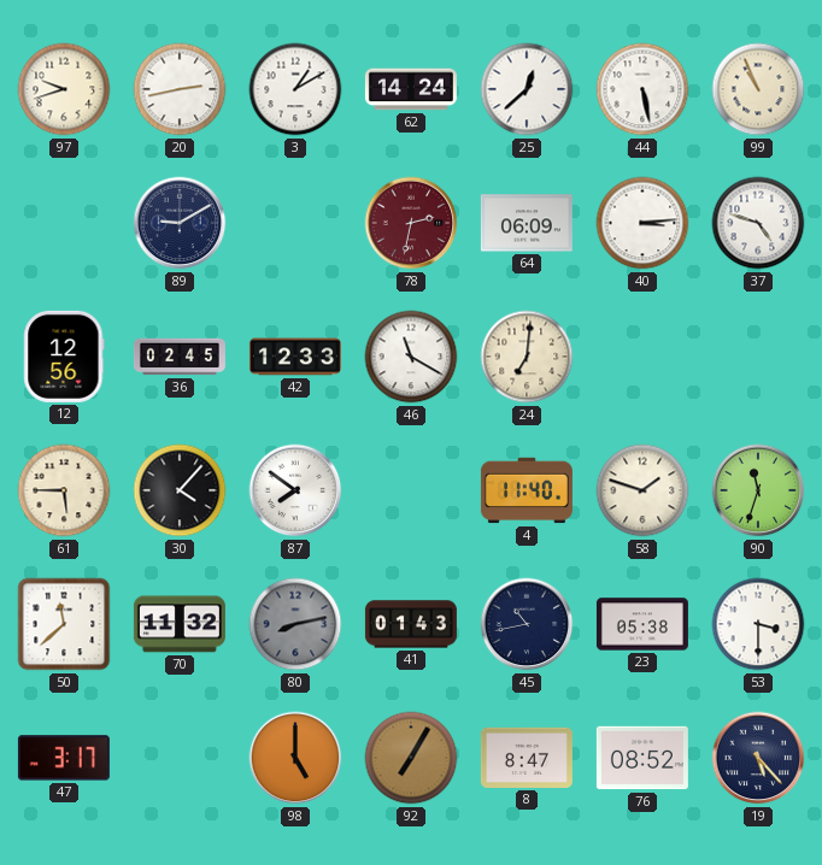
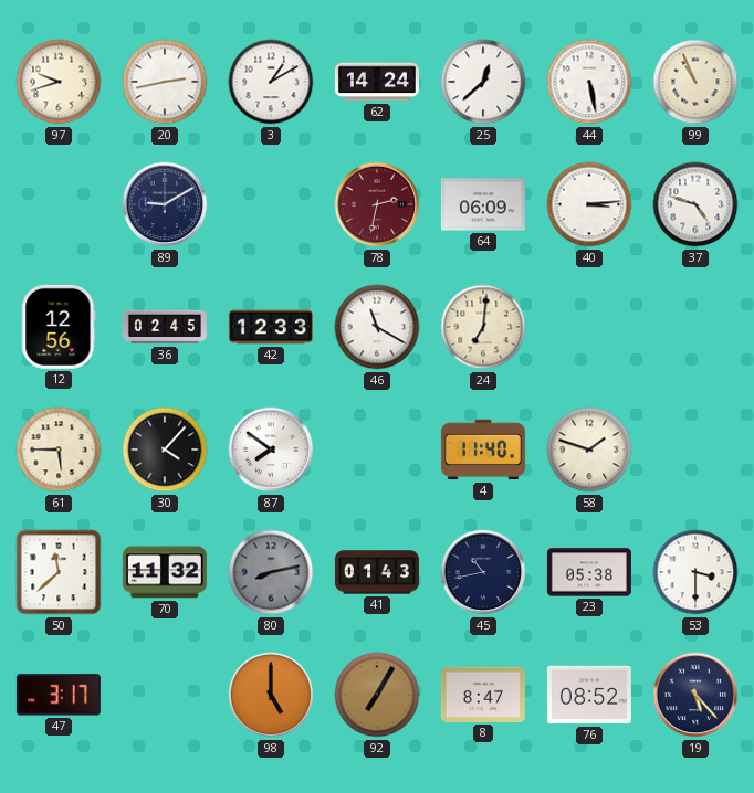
90: 11:33 -> none
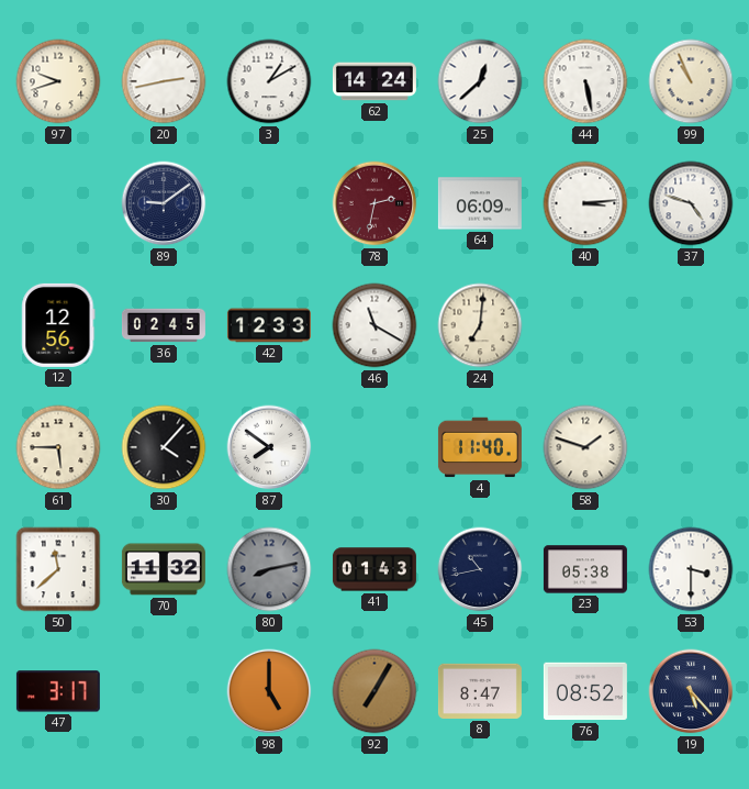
89: 9:10 -> 9:09
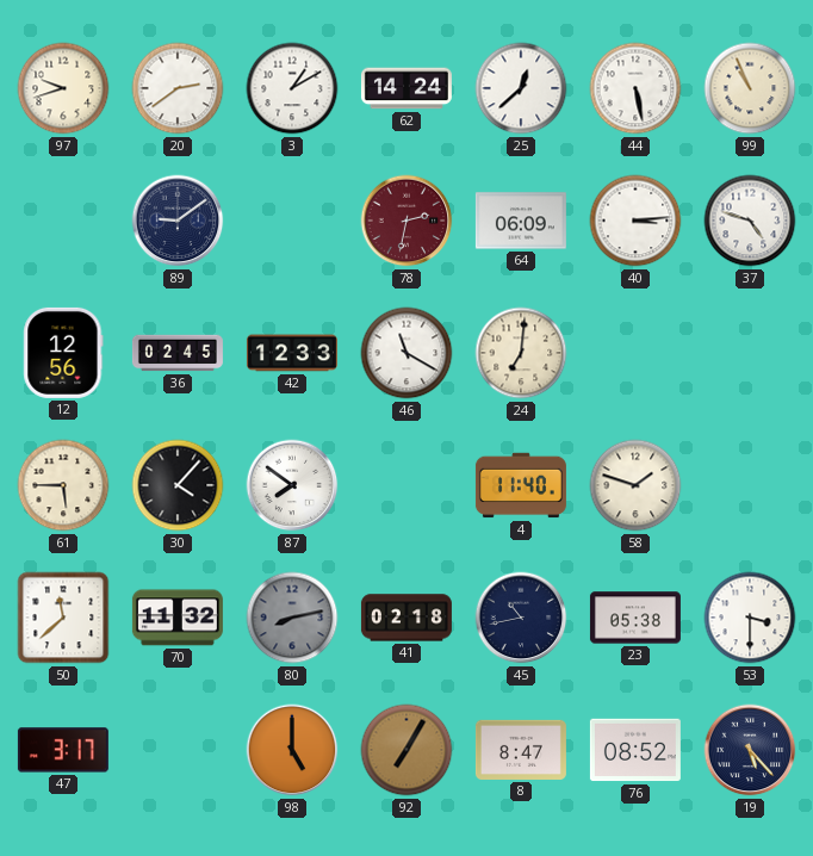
20: 2:43 -> 2:39
41: 01:43 -> 02:18
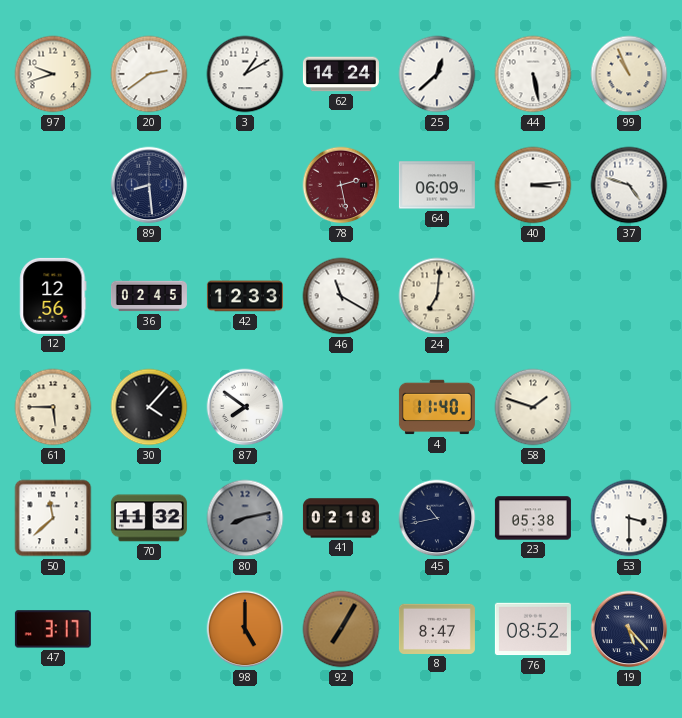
89: 9:09 -> 8:29
78: 2:32 -> 2:28
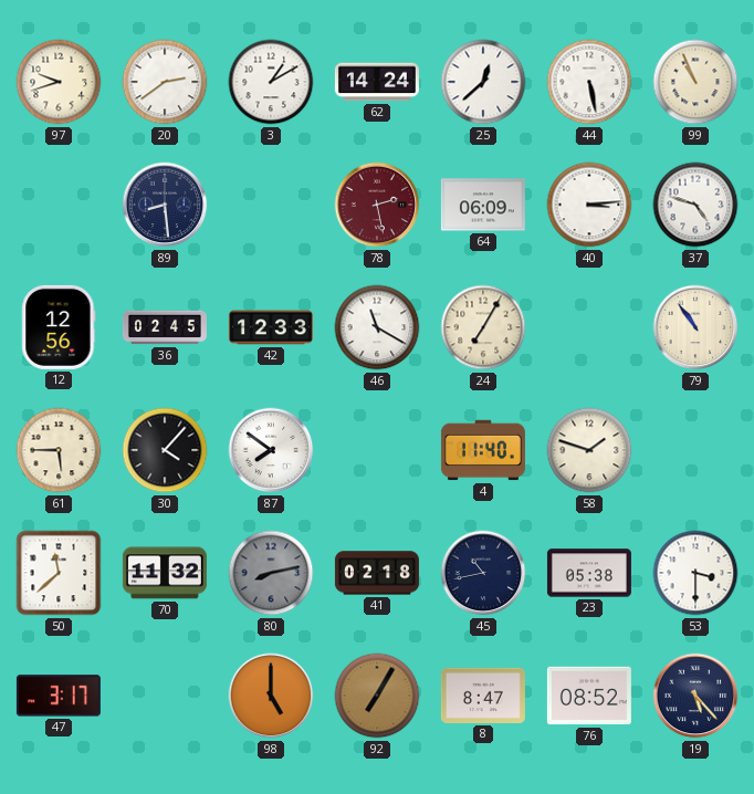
24: 7:01 -> 7:05
79: none -> 10:54
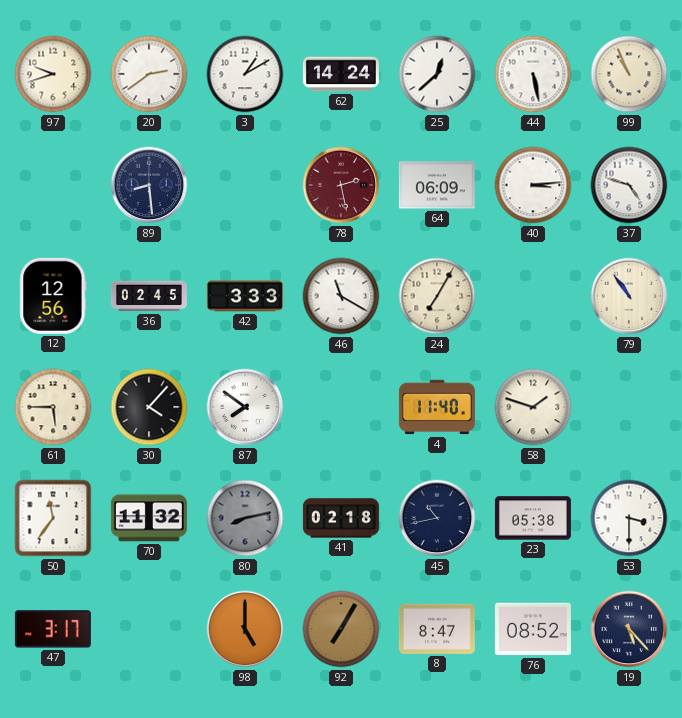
42: 12:33 -> 3:33
50: 11:38 -> 11:36
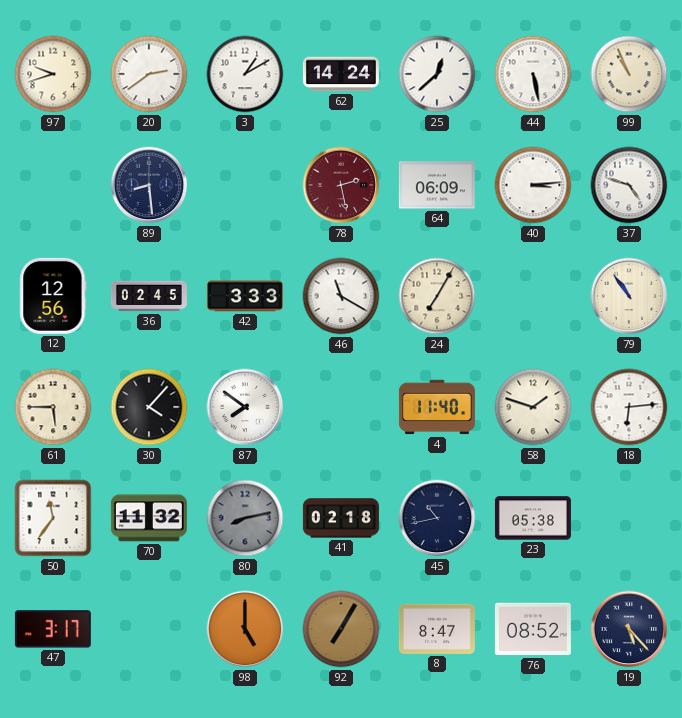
18: none -> 6:14
53: 3:30 -> none
